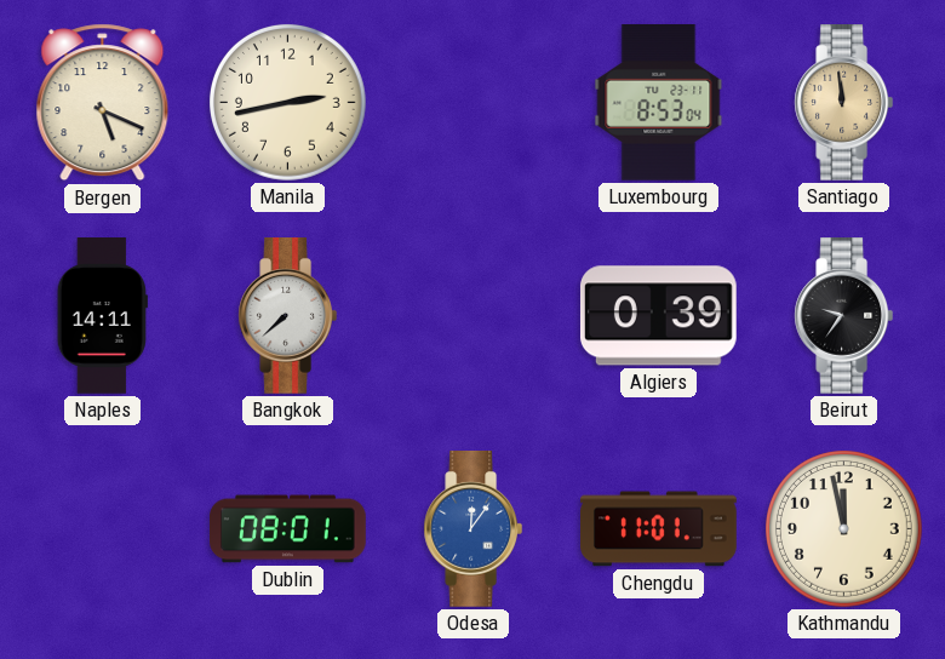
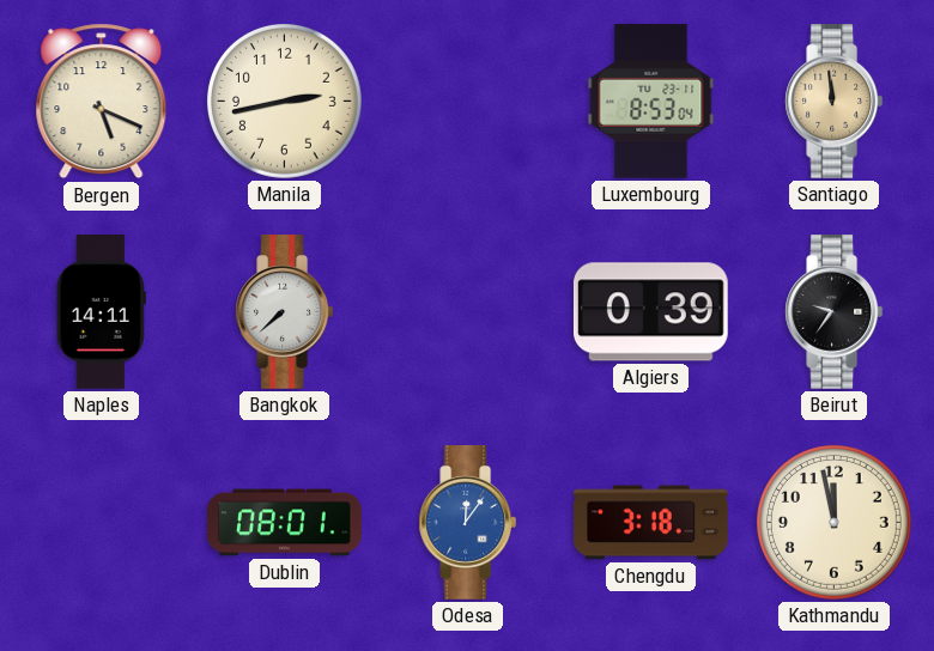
Chengdu: 11:01 -> 3:18
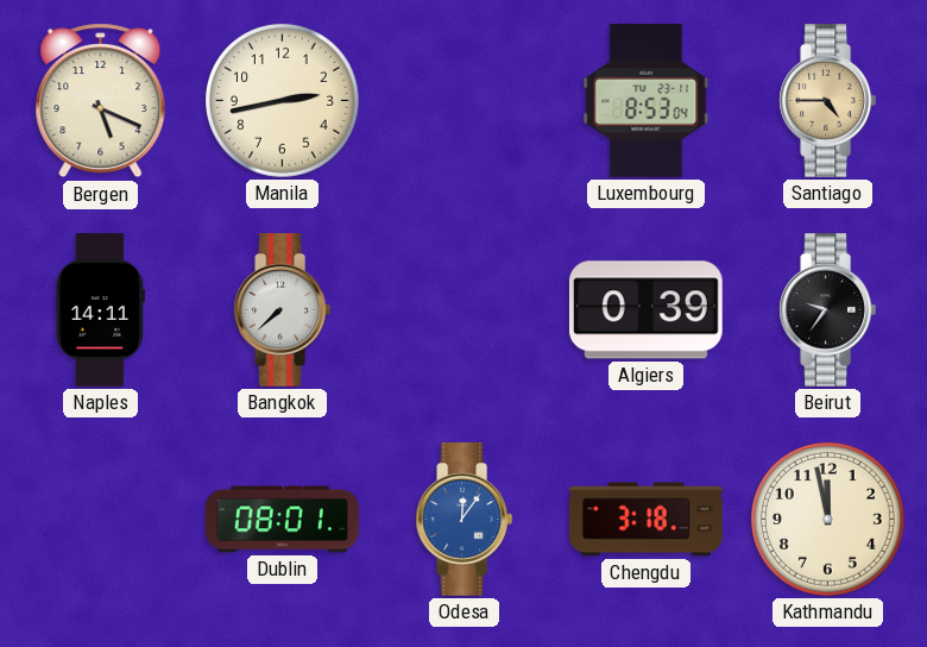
Santiago: 11:59 -> 4:45
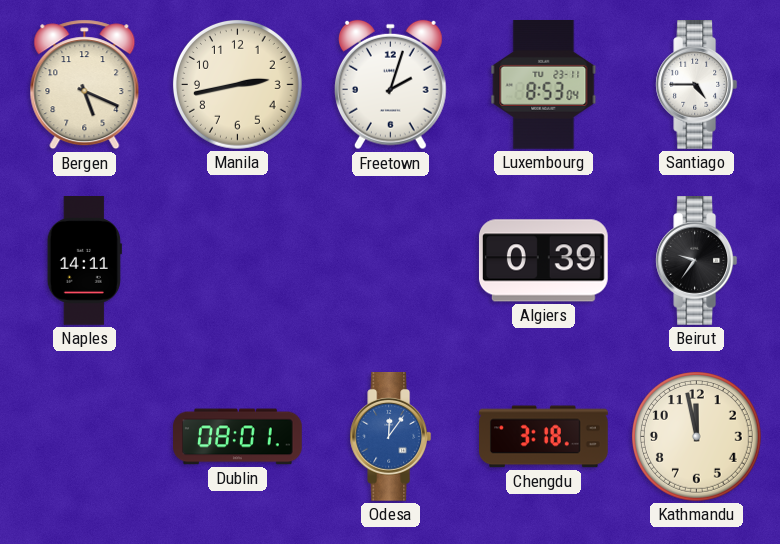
Freetown: none -> 2:03
Santiago dial: champagne -> white
Bangkok: 7:38 -> none
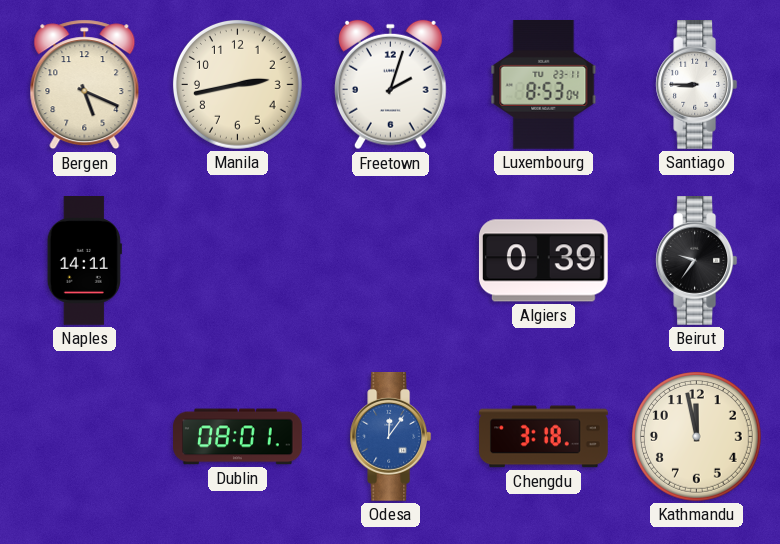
Santiago: 4:45 -> 8:45
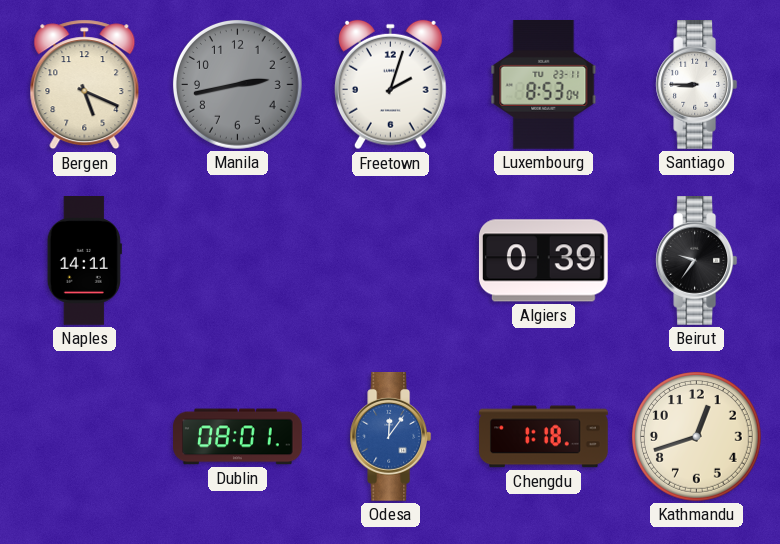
Manila dial: cream -> grey
Chengdu: 3:18 -> 1:18
Kathmandu: 11:58 -> 12:42
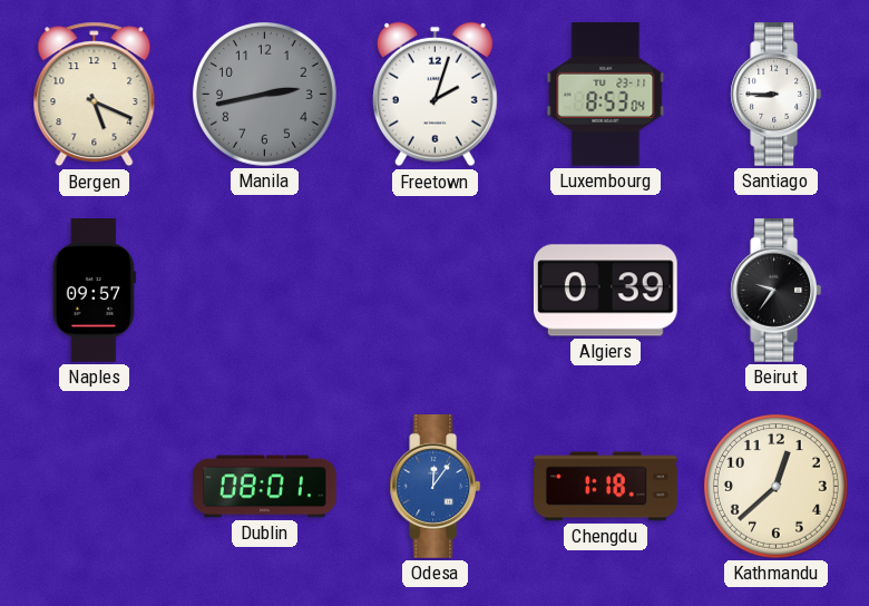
Naples: 14:11 -> 09:57
Kathmandu: 12:42 -> 12:38
